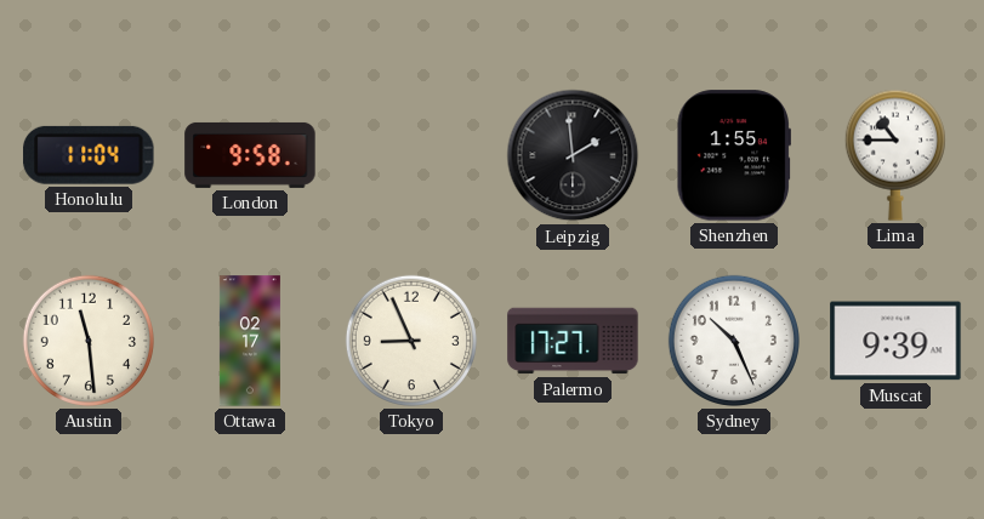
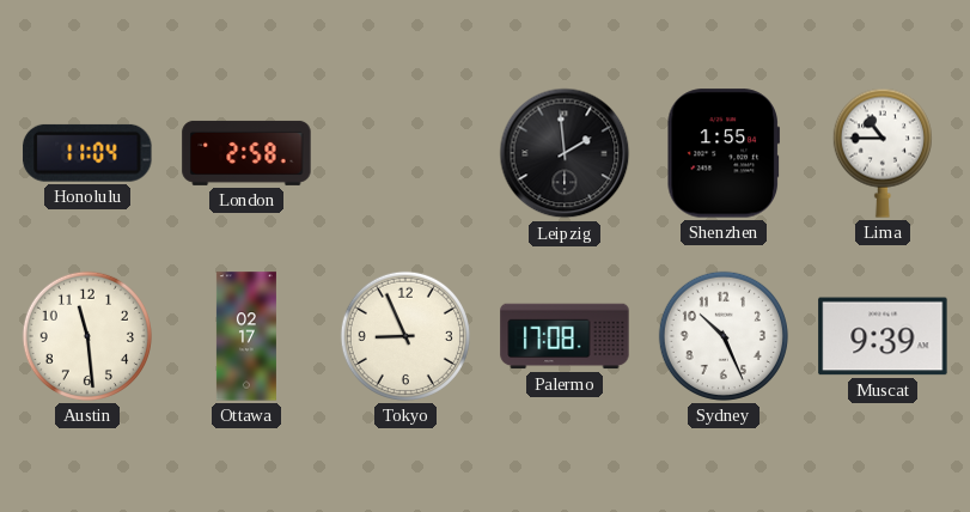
London: 9:58 -> 2:58
Palermo: 17:27 -> 17:08
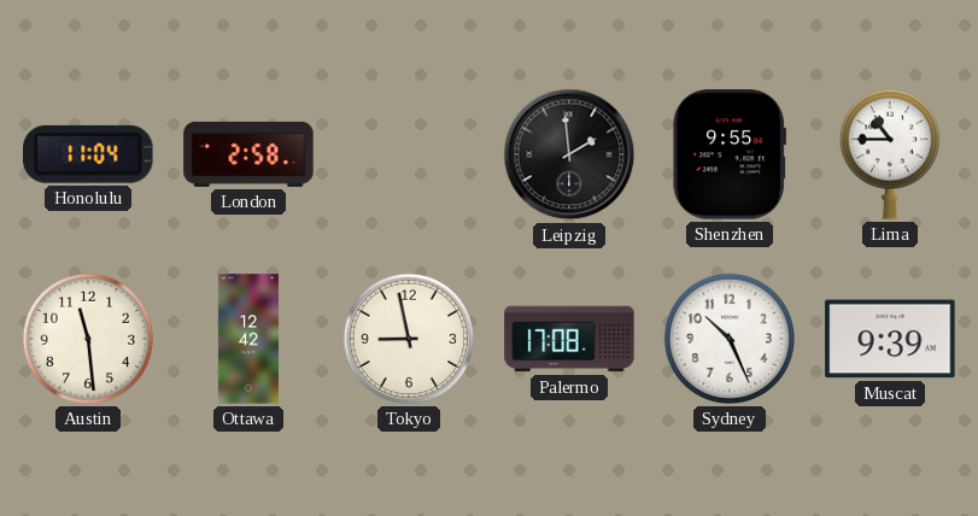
Shenzhen: 1:55 -> 9:55
Ottawa: 02:17 -> 12:42
Tokyo: 8:56 -> 8:58
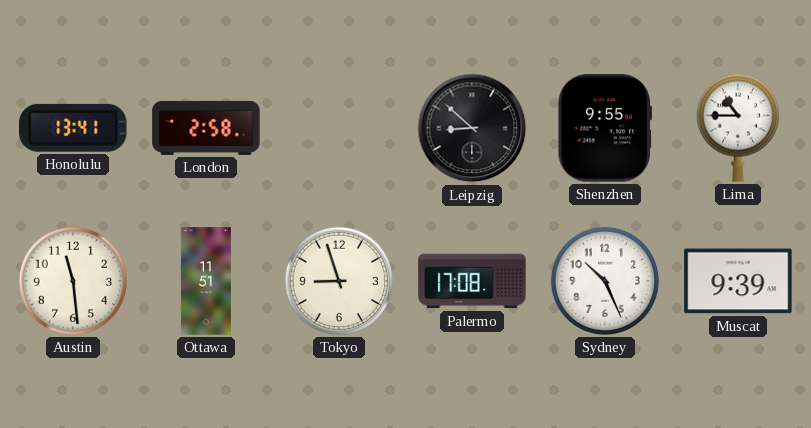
Honolulu: 11:04 -> 13:41
Leipzig: 1:59 -> 8:52
Ottawa: 12:42 -> 11:51
Tokyo: 8:58 -> 8:57
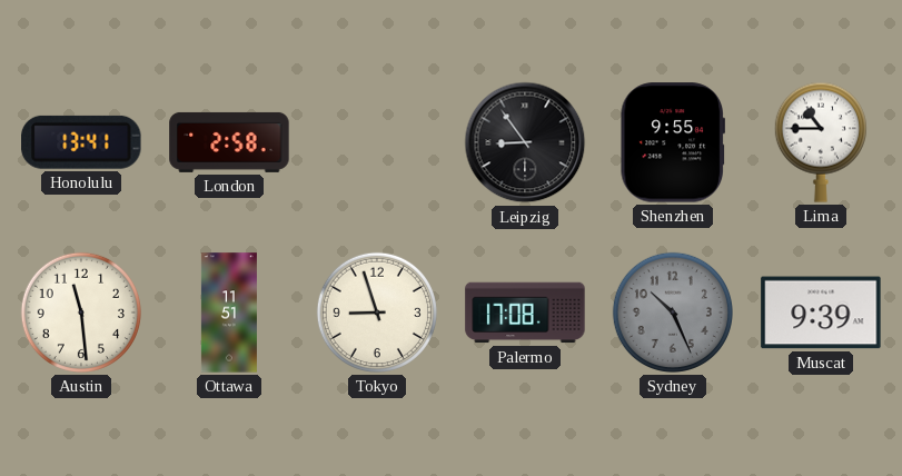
Leipzig: 8:52 -> 8:54
Sydney dial: white -> grey
